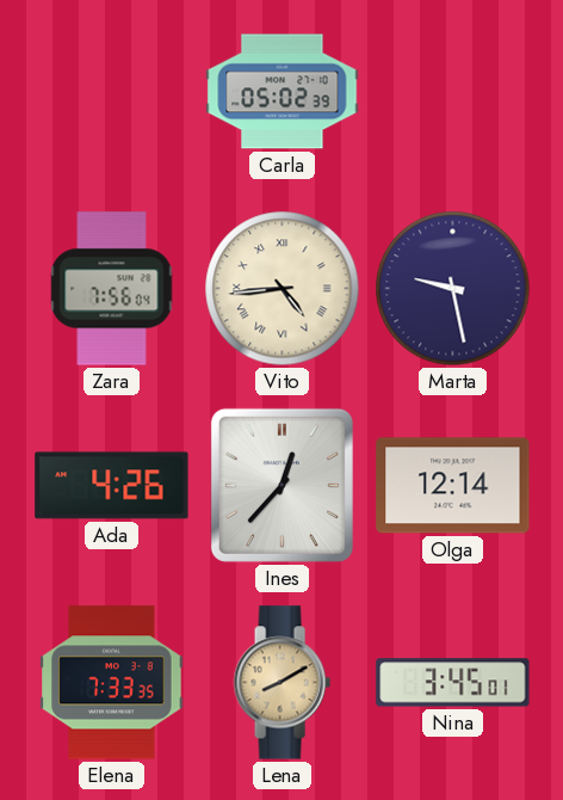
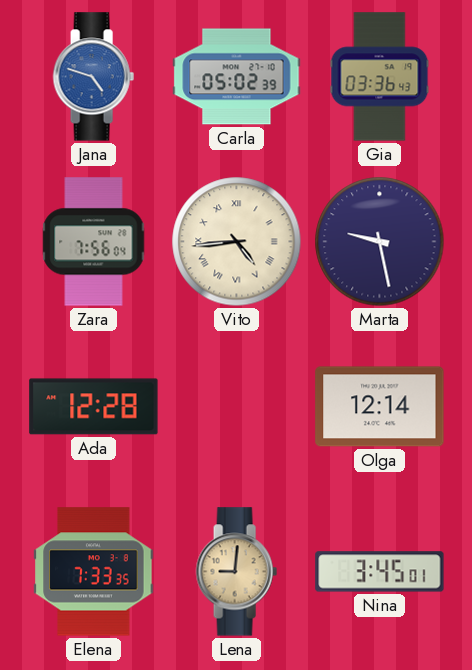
Jana: none -> 4:48
Gia: none -> 03:36
Ada: 4:26 -> 12:28
Ines: 12:37 -> none
Lena: 8:10 -> 9:01
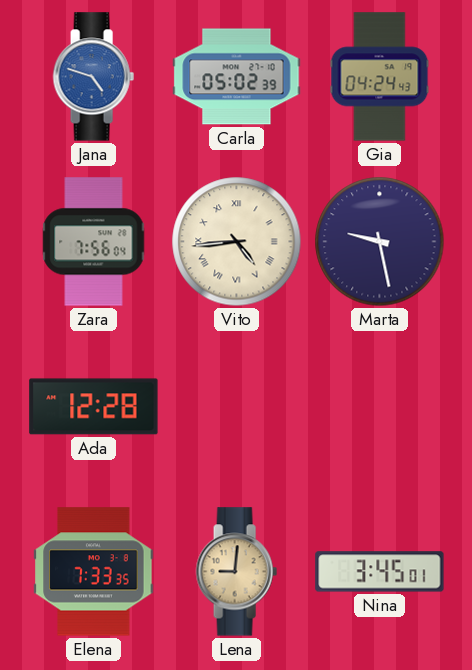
Gia: 03:36 -> 04:24
Olga: 12:14 -> none
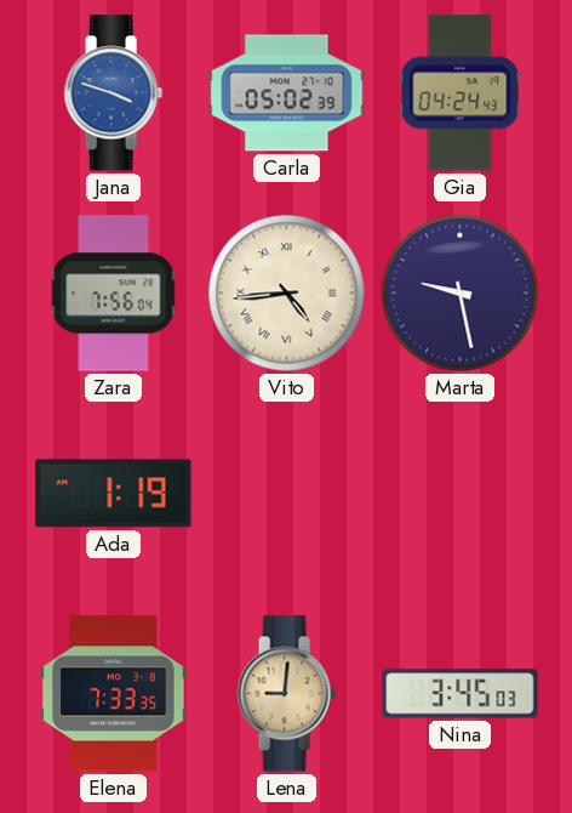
Jana: 4:48 -> 3:48
Ada: 12:28 -> 1:19
Nina: 3:45:01 -> 3:45:03
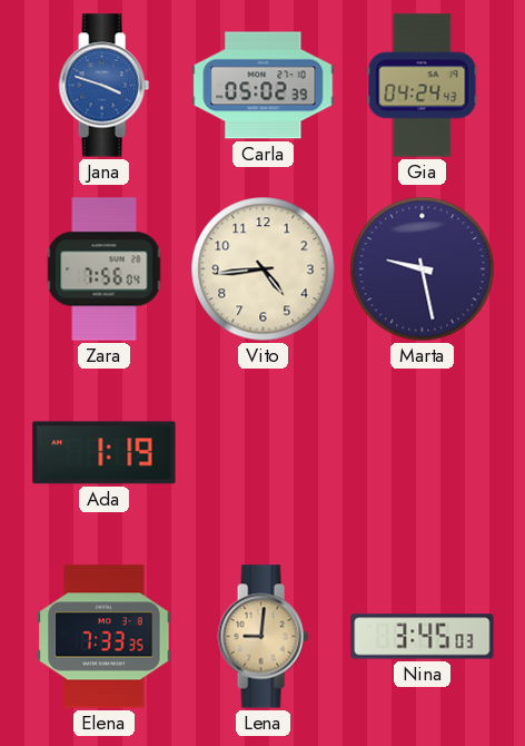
Vito numerals: Roman -> Arabic
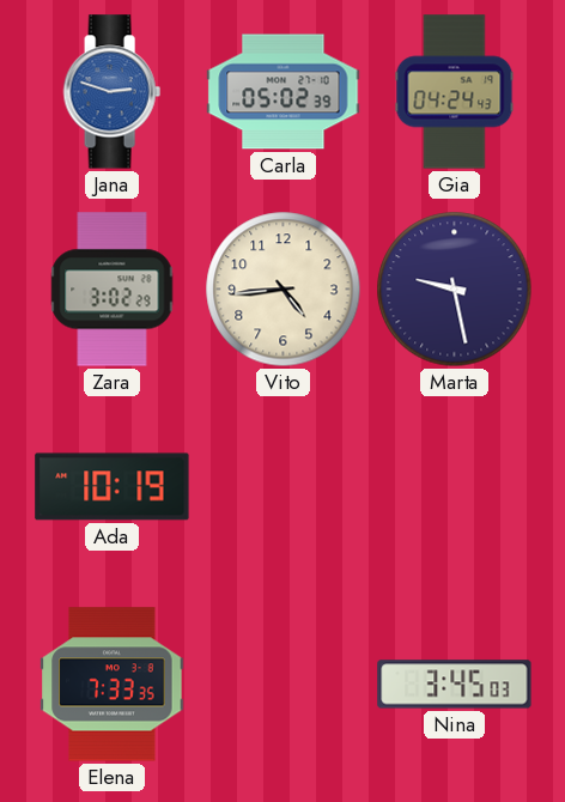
Jana: 3:48 -> 2:48
Zara: 7:56 -> 3:02
Ada: 1:19 -> 10:19
Lena: 9:01 -> none
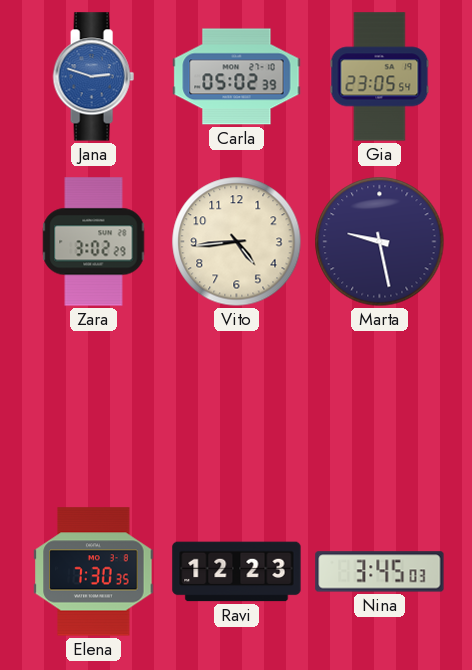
Gia: 04:24 -> 23:05
Ada: 10:19 -> none
Elena: 7:33 -> 7:30
Ravi: none -> 12:23
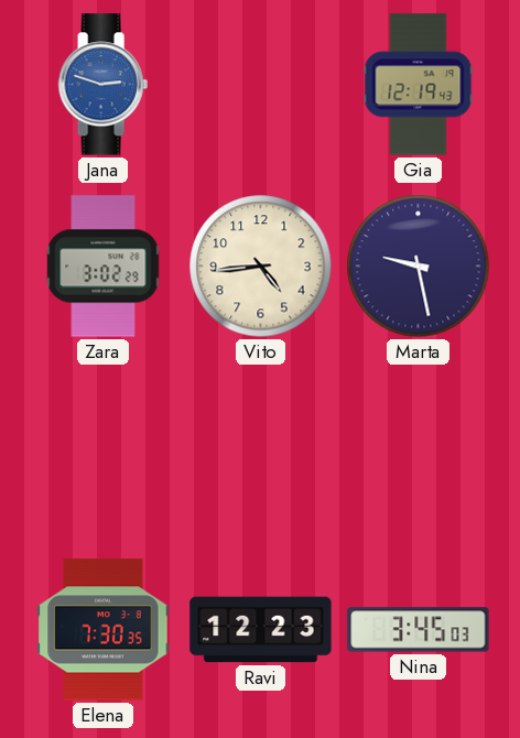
Carla: 05:02 -> none
Gia: 23:05 -> 12:19
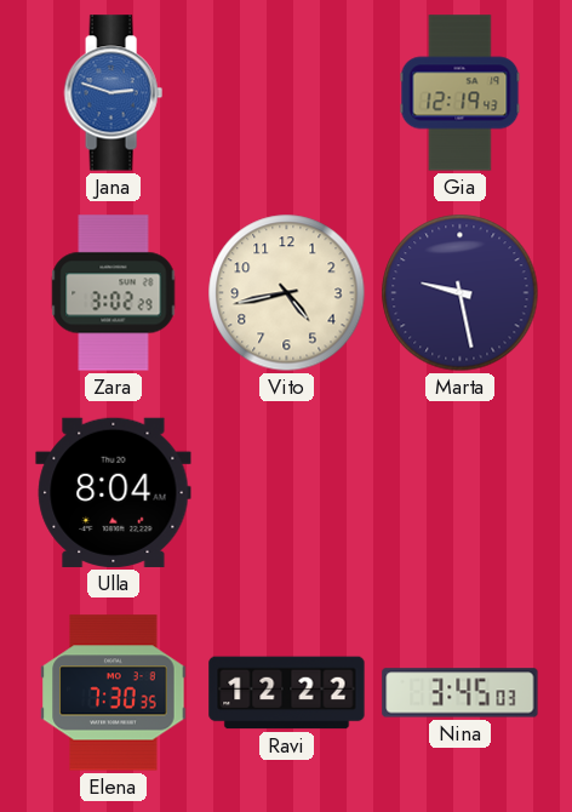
Vito: 4:44 -> 4:43
Ulla: none -> 8:04
Ravi: 12:23 -> 12:22
